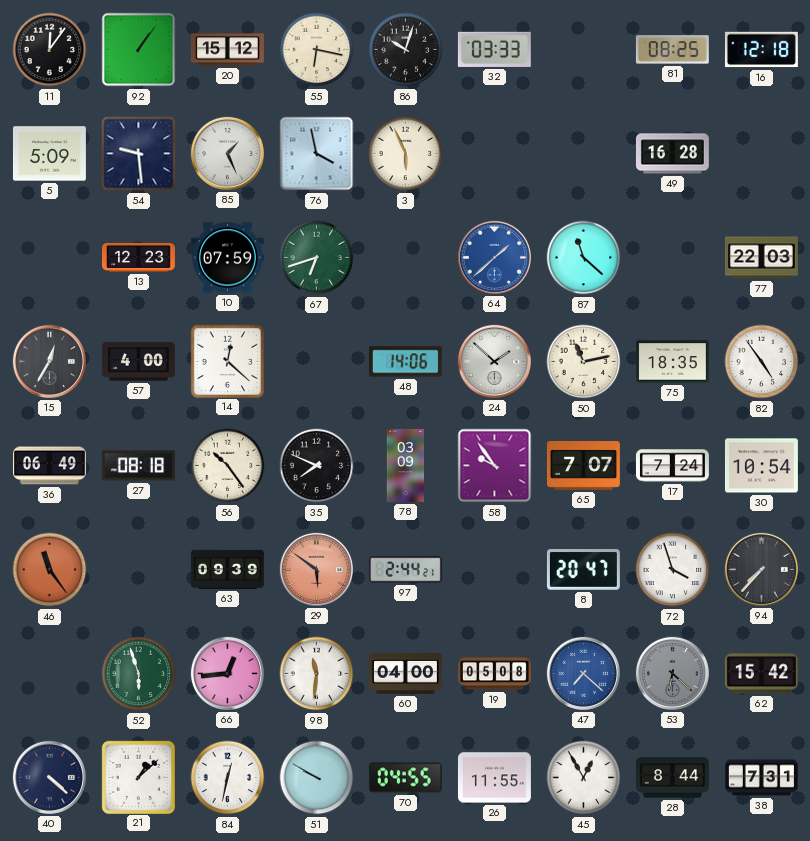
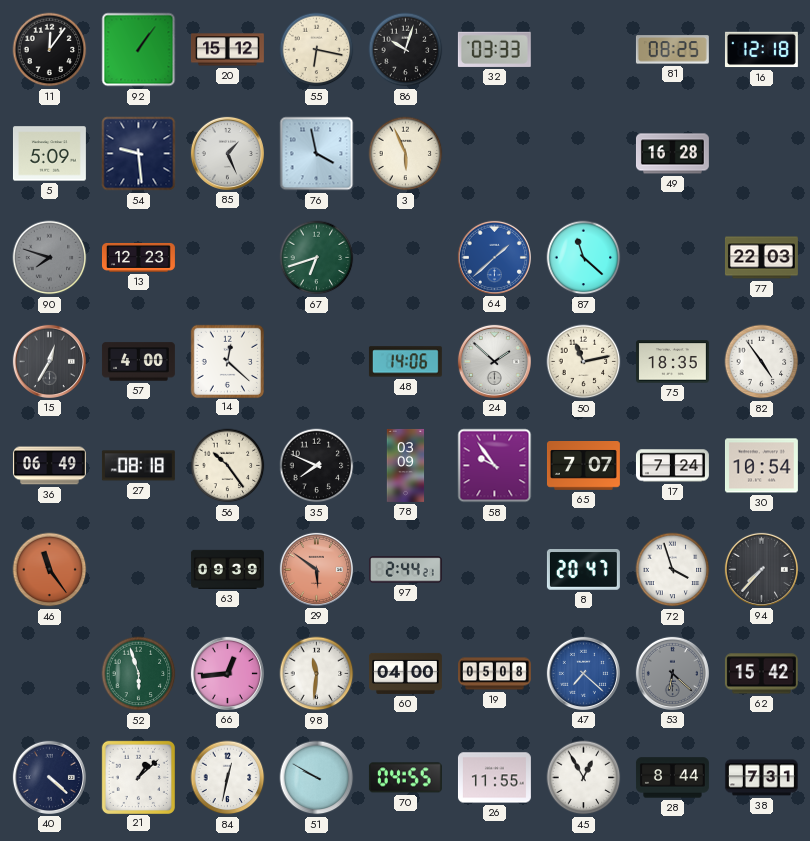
90: none -> 7:48
10: 07:59 -> none
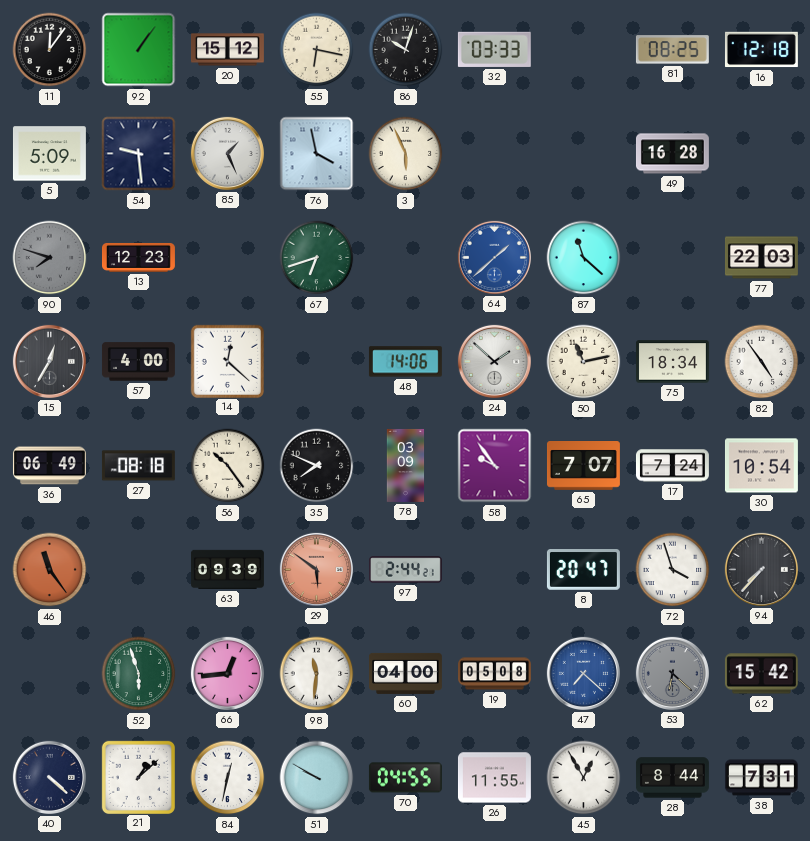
75: 18:35 -> 18:34
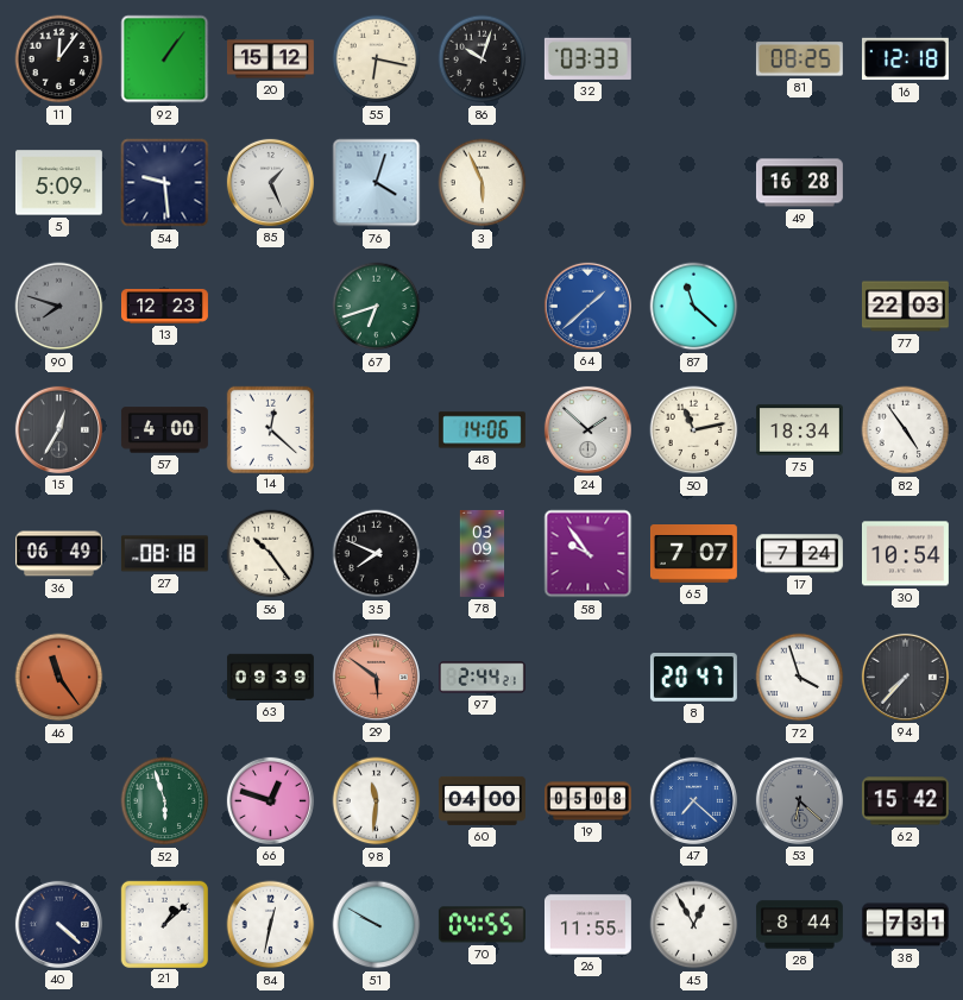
76: 3:58 -> 4:03
66: 12:44 -> 12:48
